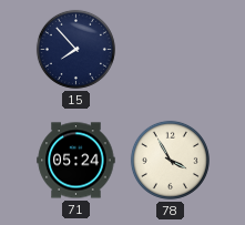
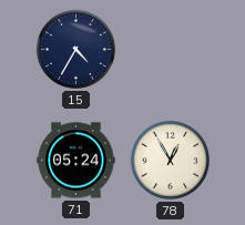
15: 7:53 -> 4:35
78: 3:55 -> 12:55
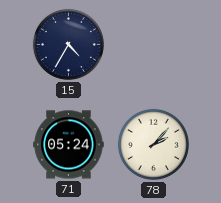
78: 12:55 -> 2:07
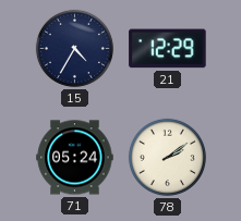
21: none -> 12:29
78: 2:07 -> 2:09
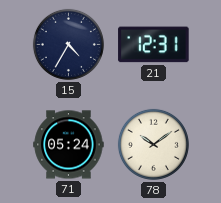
21: 12:29 -> 12:31
78: 2:09 -> 10:09
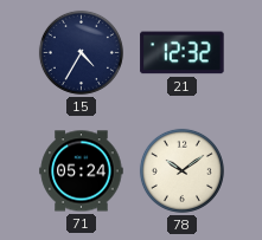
21: 12:31 -> 12:32
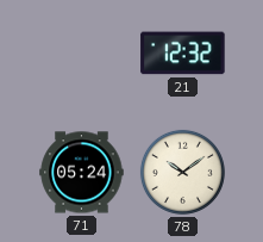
15: 4:35 -> none
